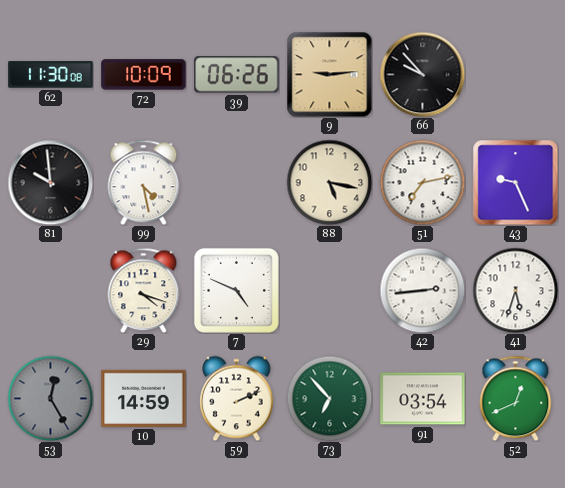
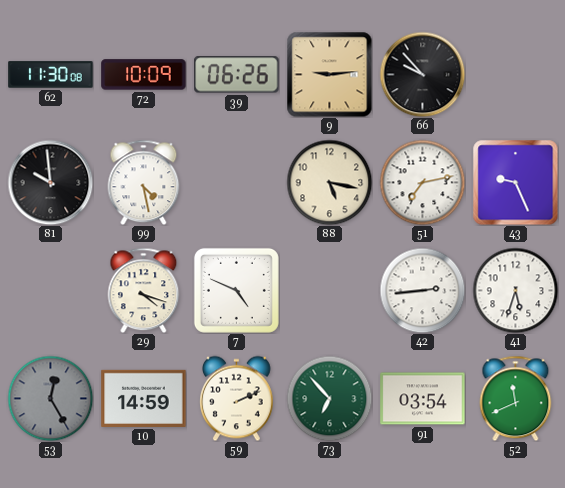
52: 12:41 -> 11:41
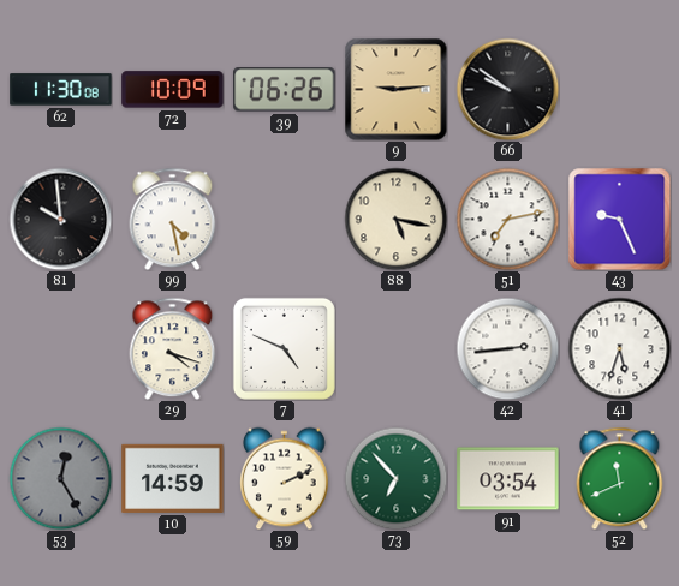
66: 9:53 -> 9:51
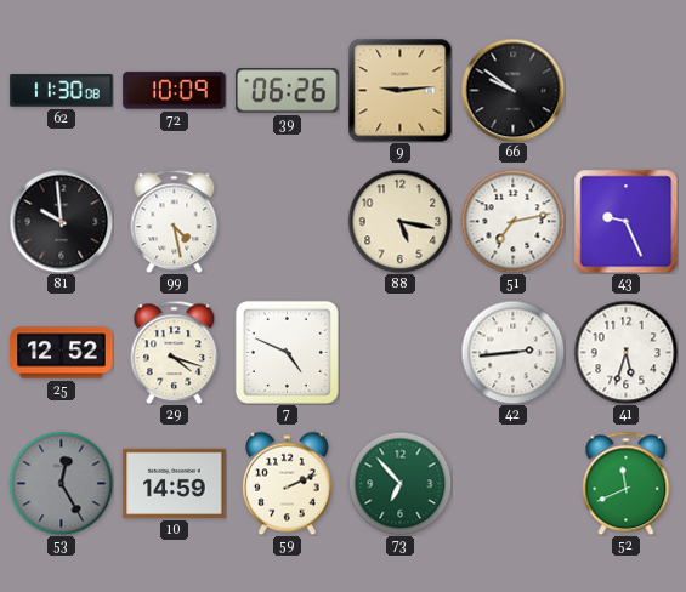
25: none -> 12:52
91: 03:54 -> none
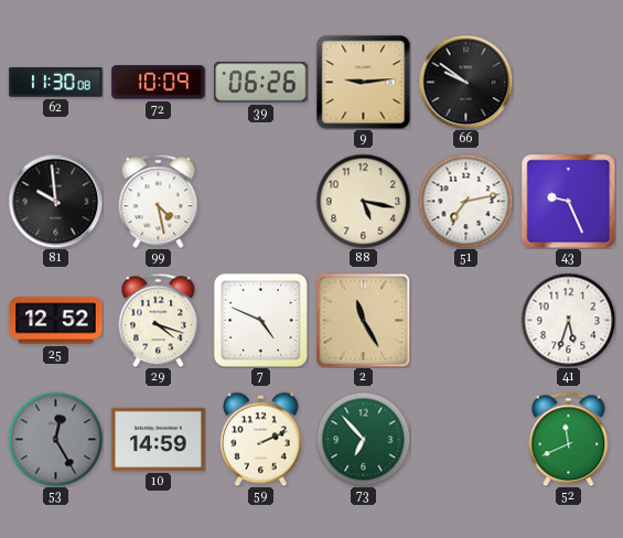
2: none -> 11:25
42: 2:44 -> none
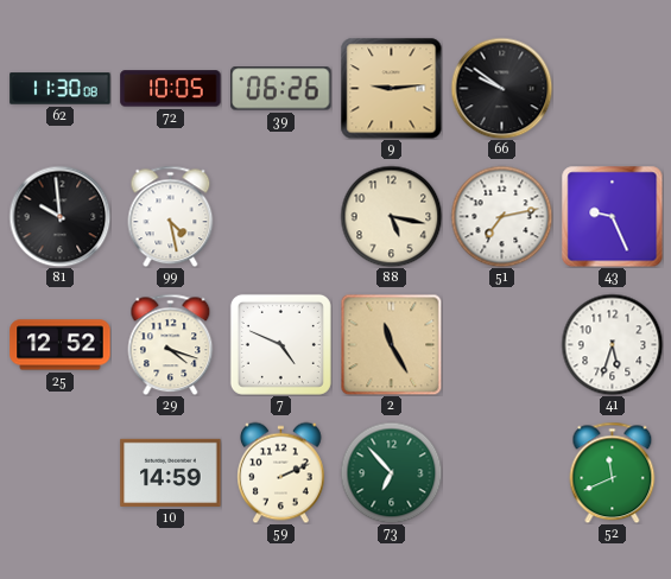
72: 10:09 -> 10:05
53: 12:25 -> none
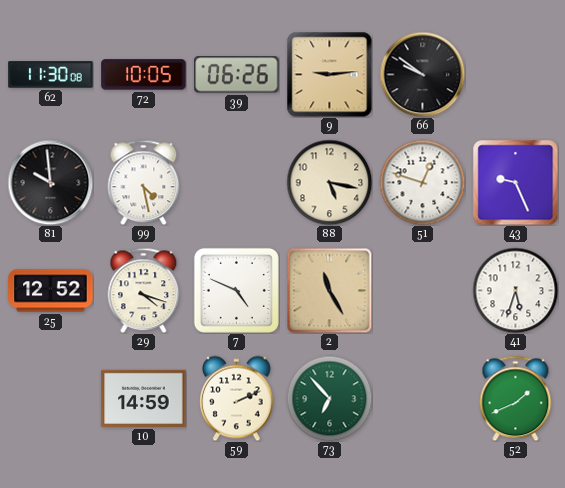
51: 7:13 -> 12:48
52: 11:41 -> 1:41
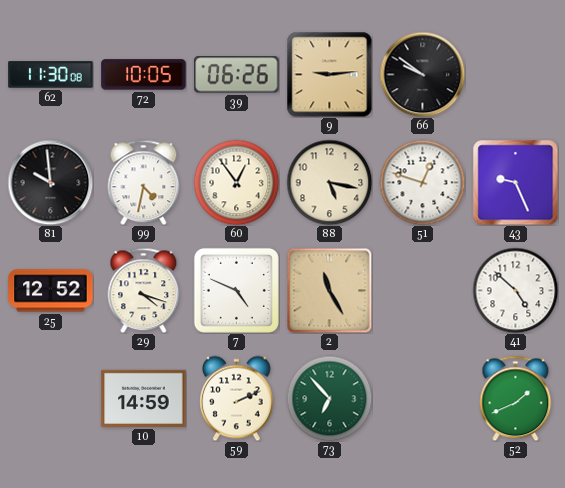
99: 4:28 -> 4:32
60: none -> 12:54
41: 5:33 -> 4:52
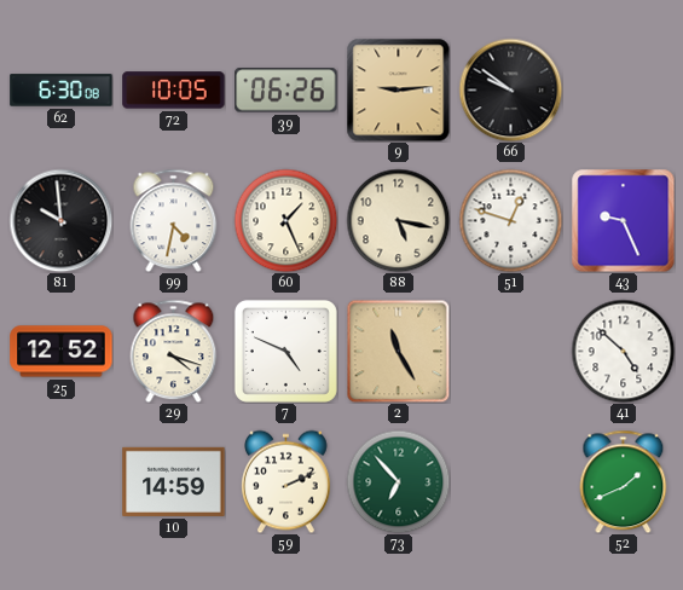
62: 11:30 -> 6:30
60: 12:54 -> 1:26
